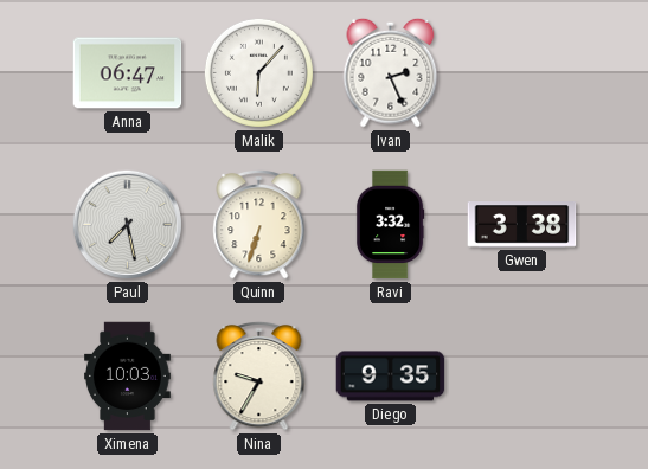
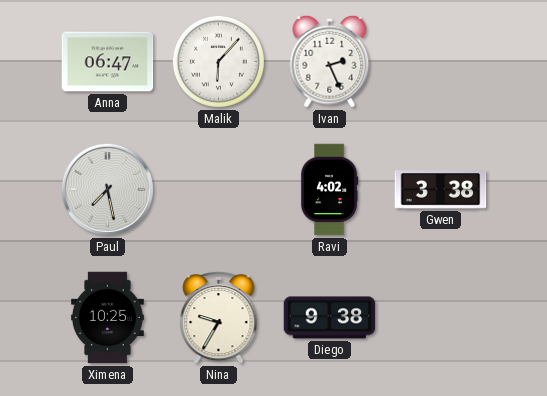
Quinn: 6:33 -> none
Ravi: 3:32 -> 4:02
Ximena: 10:03 -> 10:25
Diego: 9:35 -> 9:38
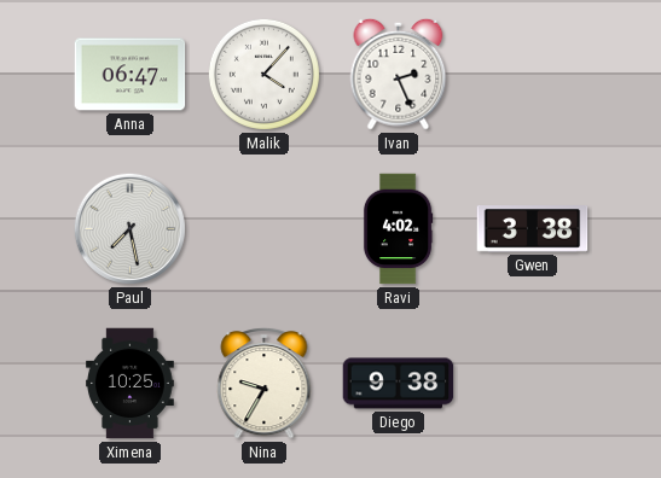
Malik: 6:07 -> 4:07
